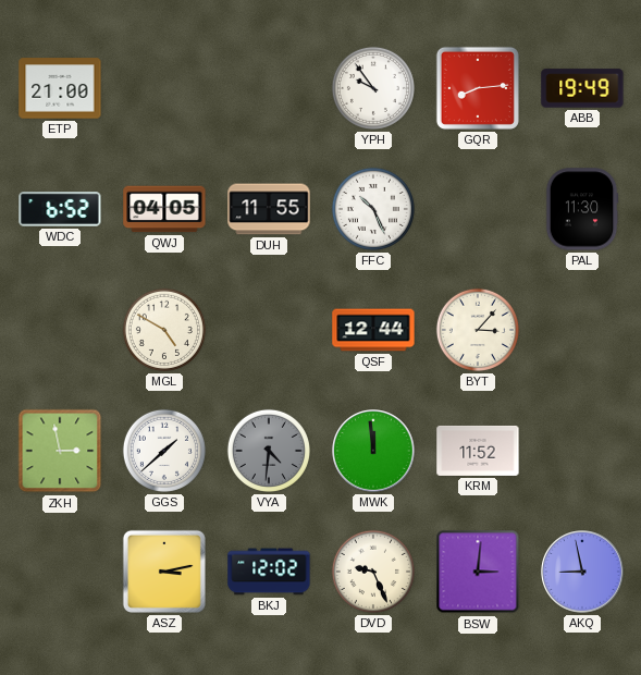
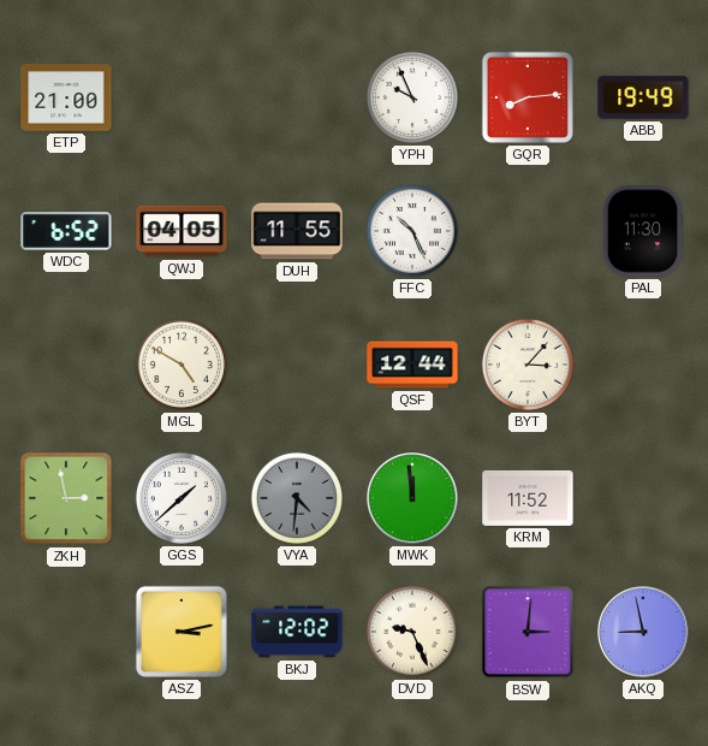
YPH: 9:54 -> 9:56
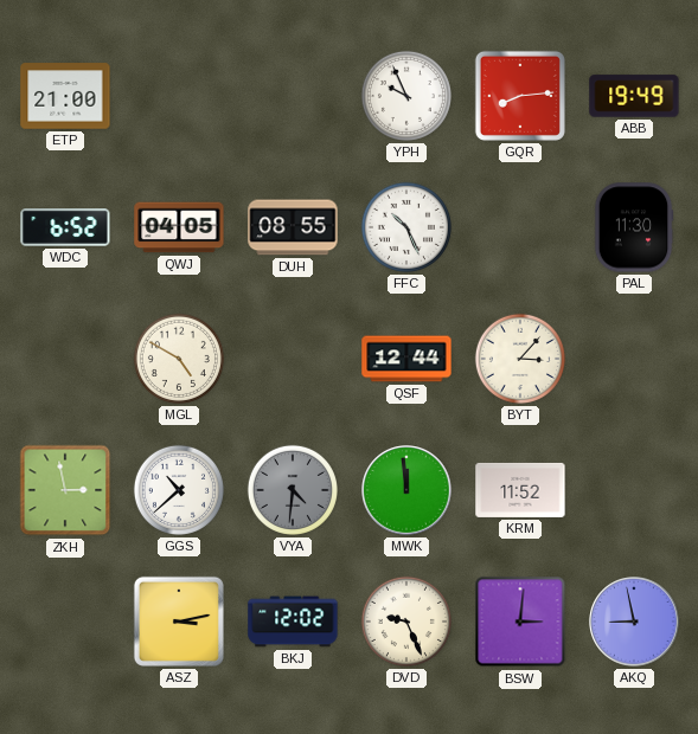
DUH: 11:55 -> 08:55
GGS: 1:38 -> 10:38
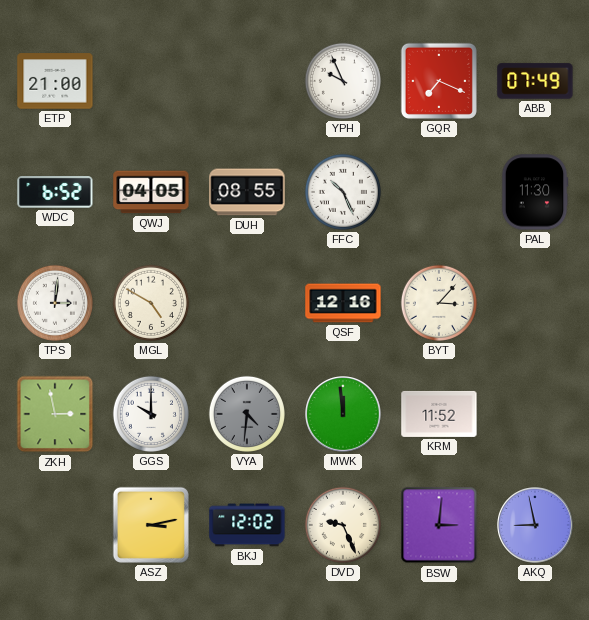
GQR: 8:14 -> 7:19
ABB: 19:49 -> 07:49
TPS: none -> 3:01
QSF: 12:44 -> 12:16
GGS: 10:38 -> 10:00
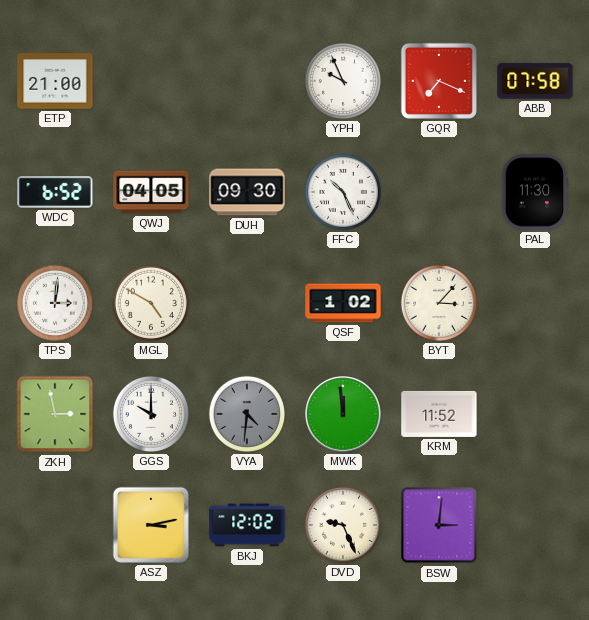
ABB: 07:49 -> 07:58
DUH: 08:55 -> 09:30
QSF: 12:16 -> 1:02
AKQ: 8:58 -> none
